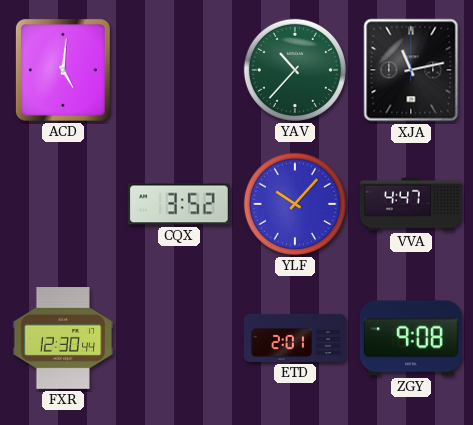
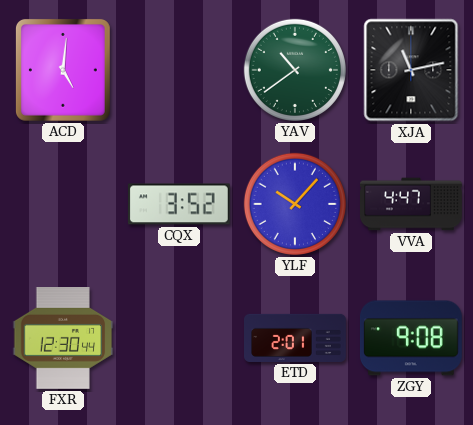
YAV: 10:37 -> 10:39
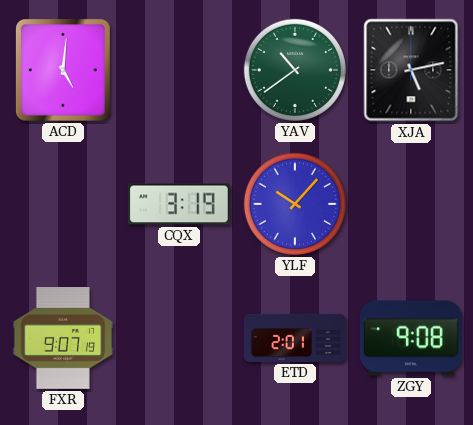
XJA: 11:13 -> 5:13
CQX: 3:52 -> 3:19
VVA: 4:47 -> none
FXR: 12:30 -> 9:07
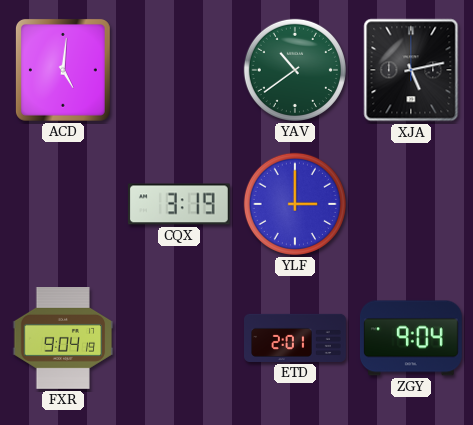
YLF: 10:07 -> 3:00
FXR: 9:07 -> 9:04
ZGY: 9:08 -> 9:04
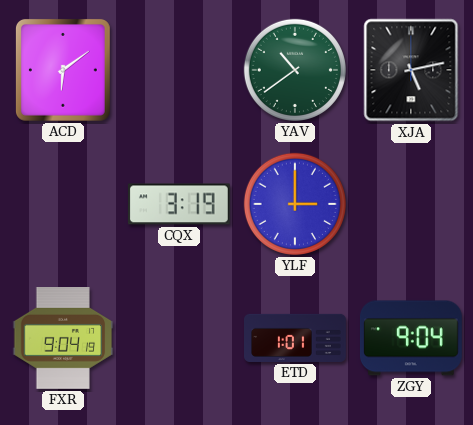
ACD: 5:01 -> 6:09
ETD: 2:01 -> 1:01
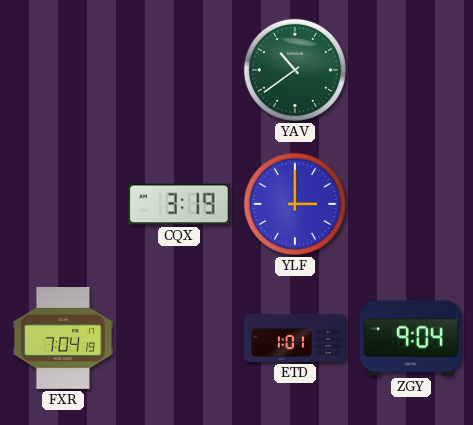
ACD: 6:09 -> none
XJA: 5:13 -> none
FXR: 9:04 -> 7:04
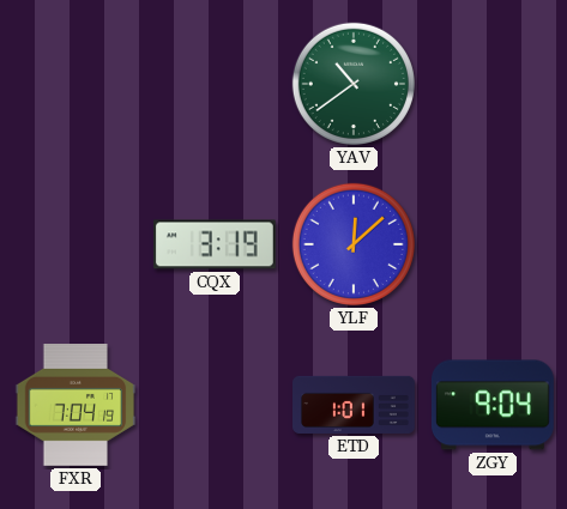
YLF: 3:00 -> 12:08
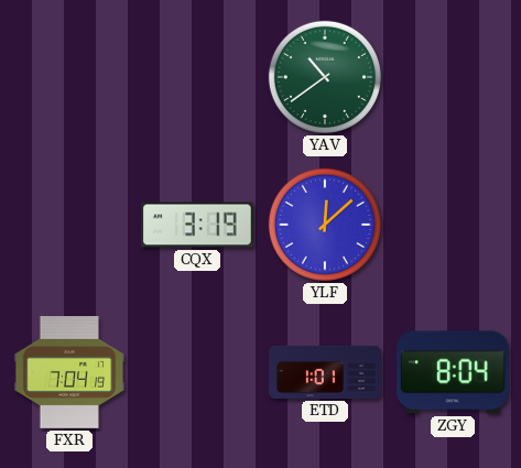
ZGY: 9:04 -> 8:04
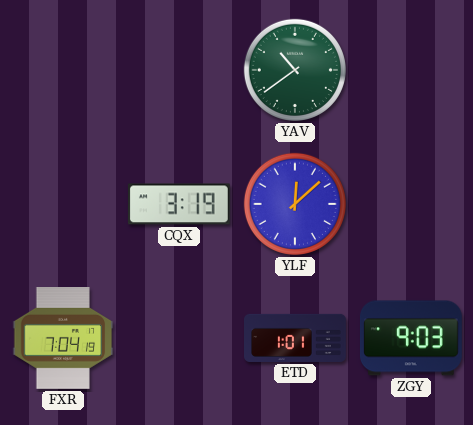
ZGY: 8:04 -> 9:03
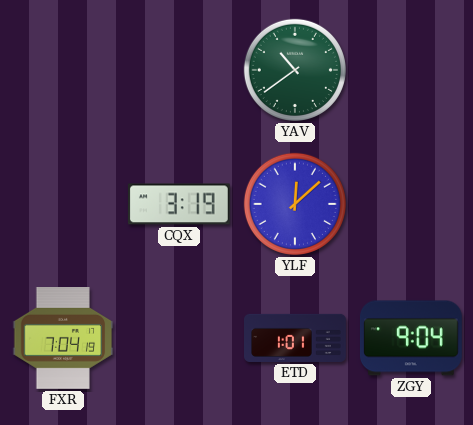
ZGY: 9:03 -> 9:04
